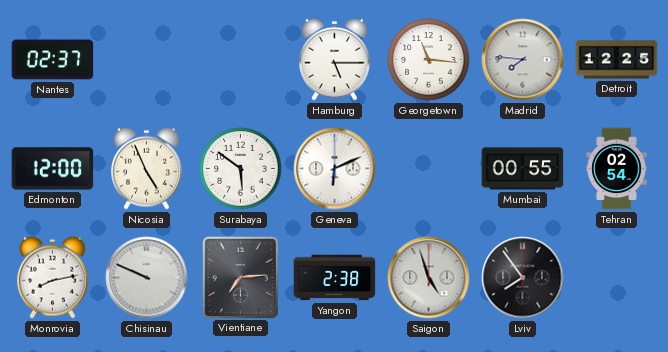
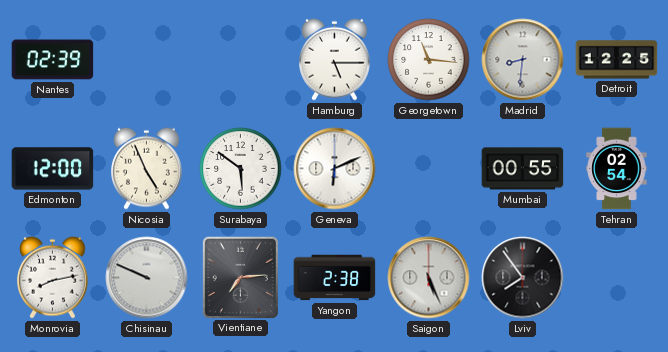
Nantes: 02:37 -> 02:39
Madrid: 7:46 -> 8:31
Saigon: 4:57 -> 5:26
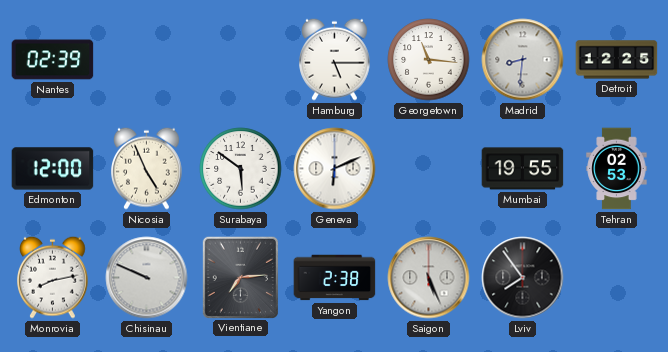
Mumbai: 00:55 -> 19:55
Tehran: 02:54 -> 02:53
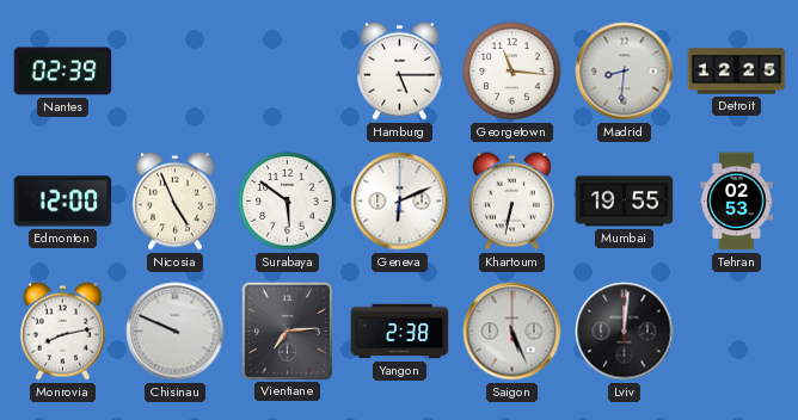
Khartoum: none -> 6:32
Lviv: 7:54 -> 12:01
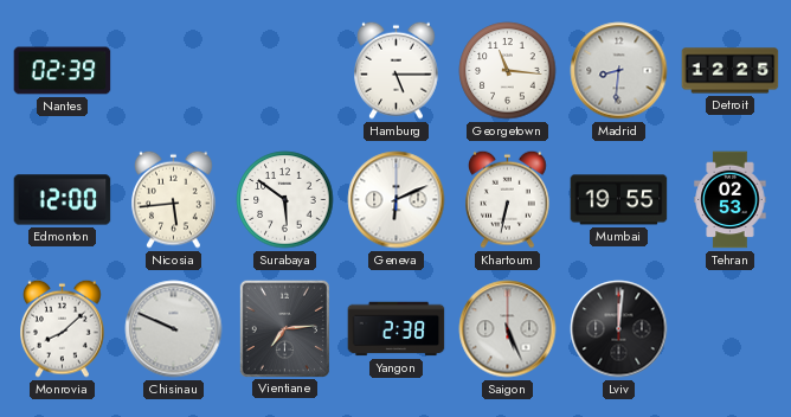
Nicosia: 4:56 -> 5:44
Monrovia: 8:13 -> 8:08
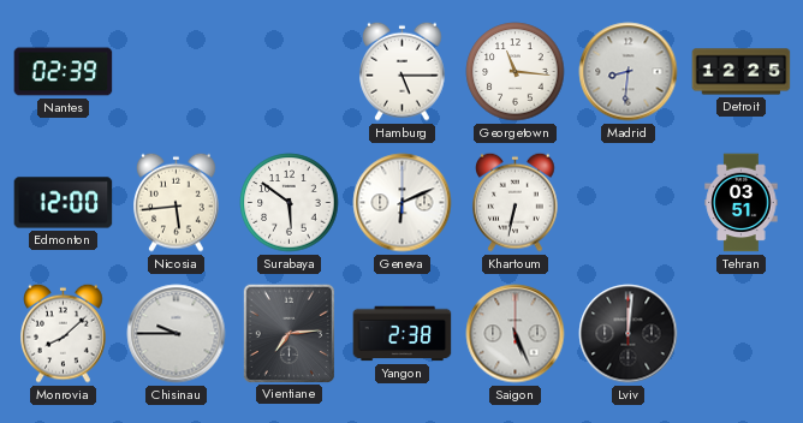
Mumbai: 19:55 -> none
Tehran: 02:53 -> 03:51
Chisinau: 9:49 -> 9:45
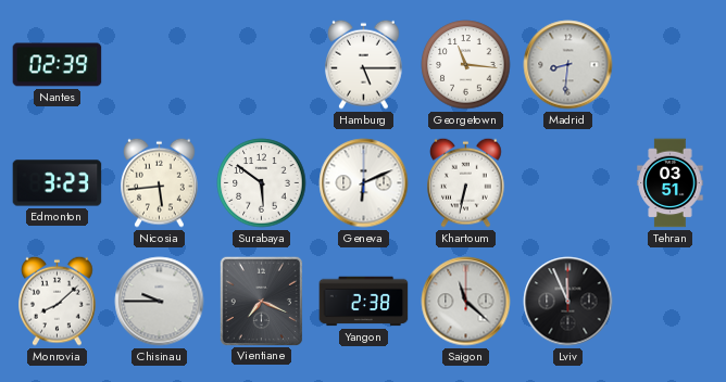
Detroit: 12:25 -> none
Edmonton: 12:00 -> 3:23
Vientiane: 7:14 -> 7:19
Saigon: 5:26 -> 11:22
Lviv: 12:01 -> 11:56
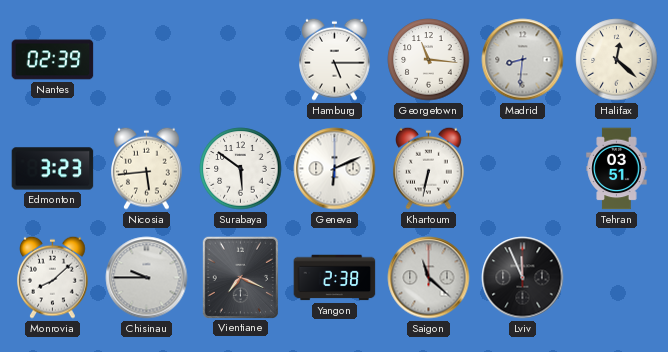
Halifax: none -> 12:22
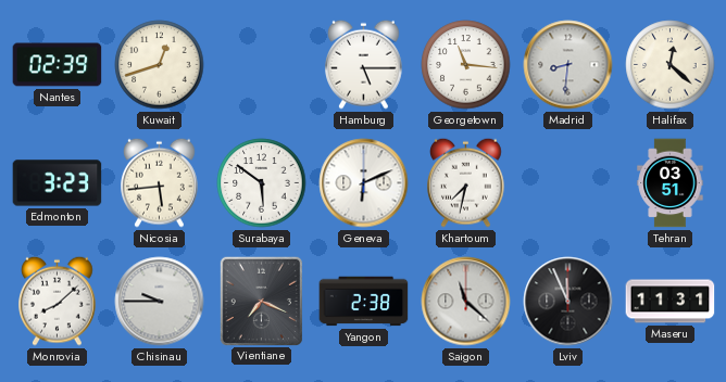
Kuwait: none -> 12:42
Khartoum: 6:32 -> 7:32
Maseru: none -> 11:31
